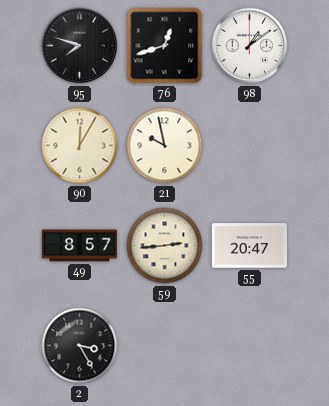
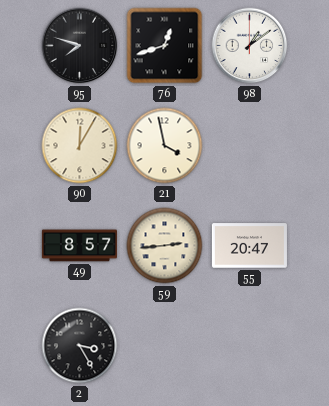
21: 9:58 -> 3:58
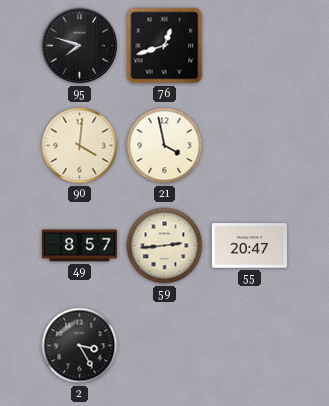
98: 1:09 -> none
90: 12:05 -> 4:01
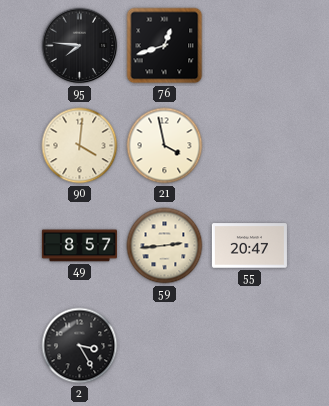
95: 7:48 -> 7:46
